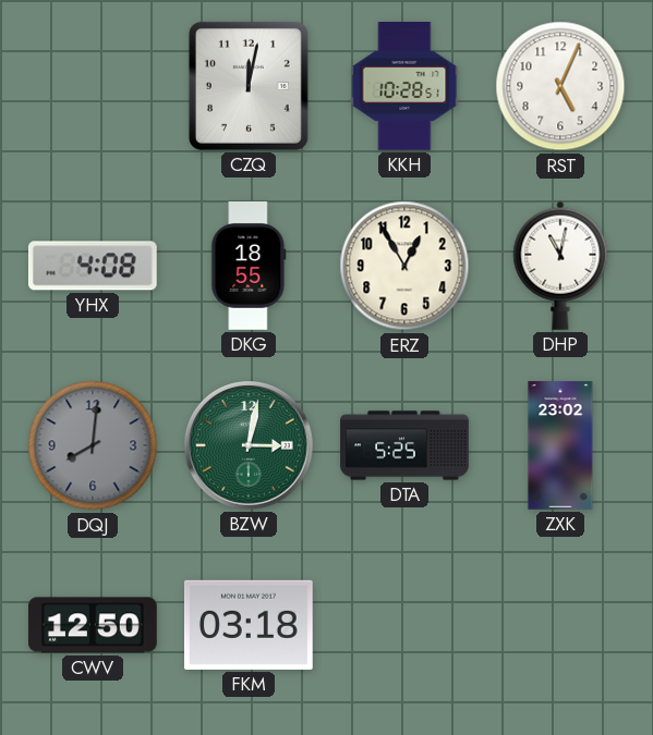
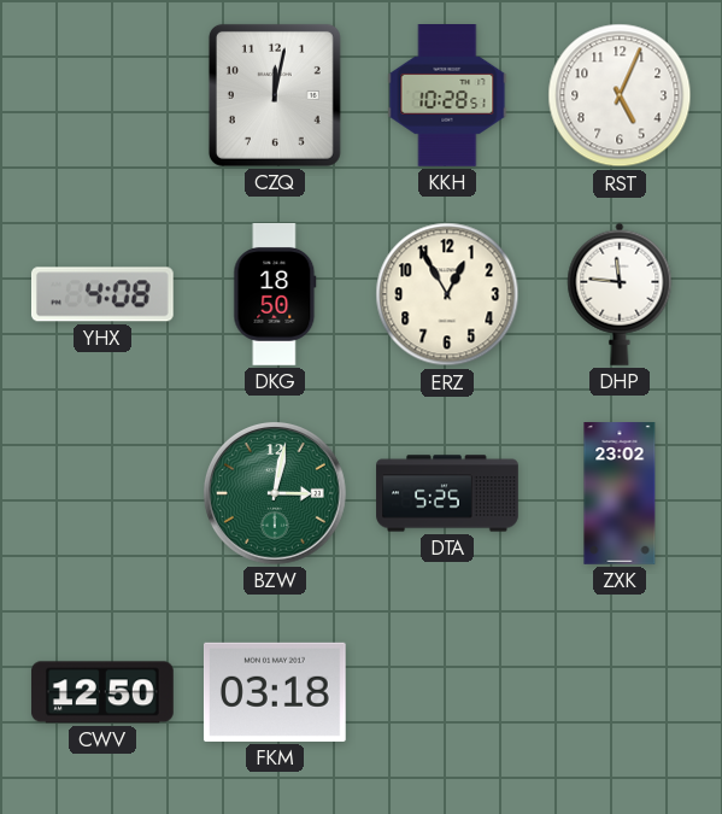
DKG: 18:55 -> 18:50
DHP: 11:02 -> 11:46
DQJ: 8:01 -> none
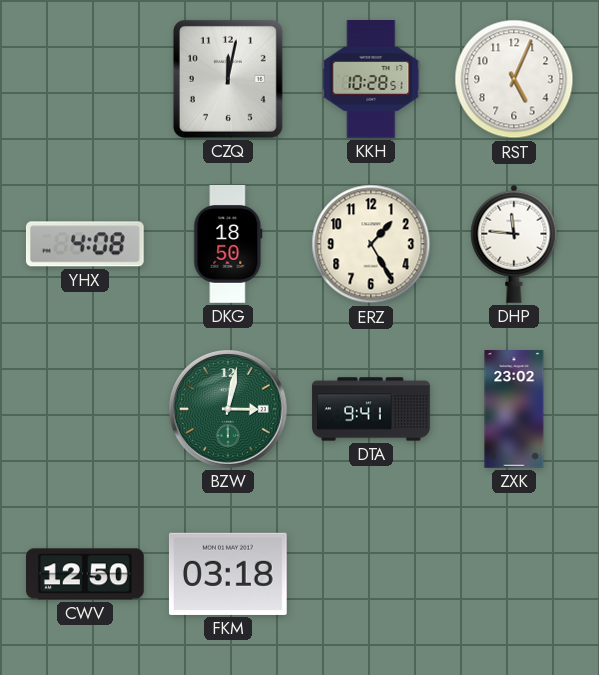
ERZ: 12:55 -> 1:25
DTA: 5:25 -> 9:41
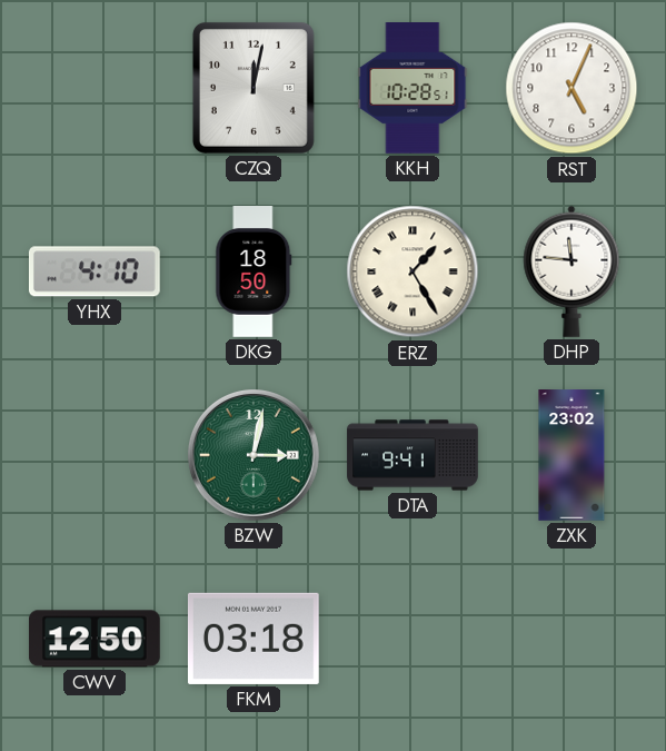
YHX: 4:08 -> 4:10
ERZ numerals: Arabic -> Roman
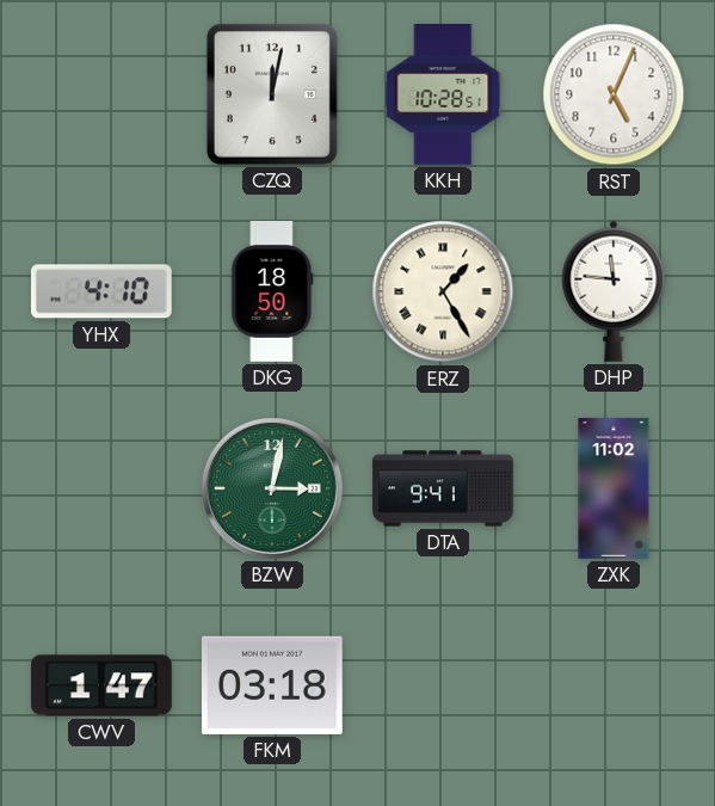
ZXK: 23:02 -> 11:02
CWV: 12:50 -> 1:47
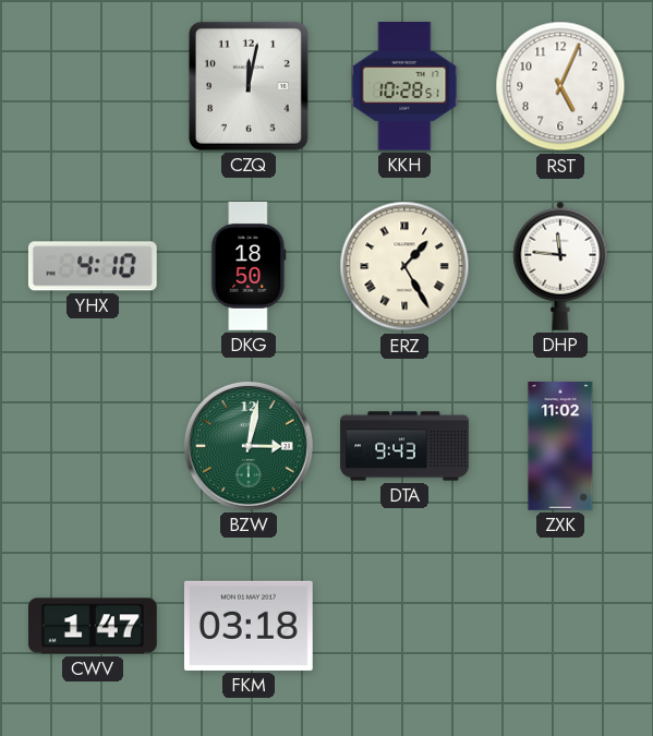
DTA: 9:41 -> 9:43
